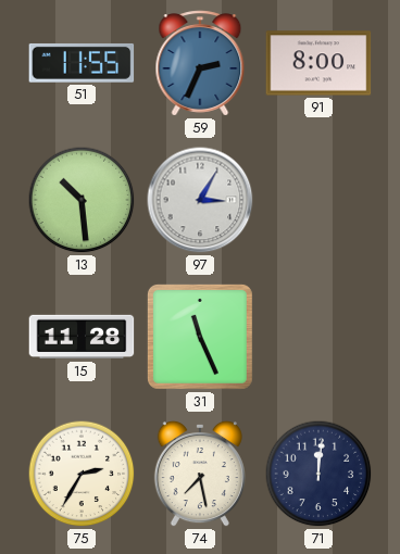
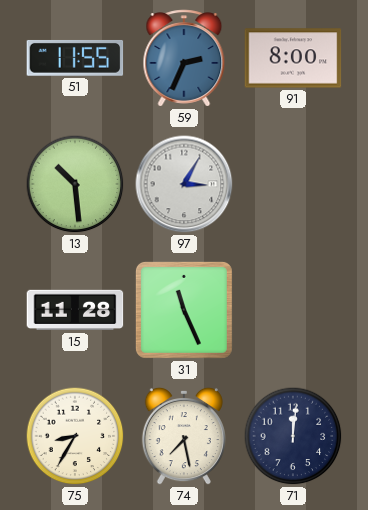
75: 2:35 -> 8:35
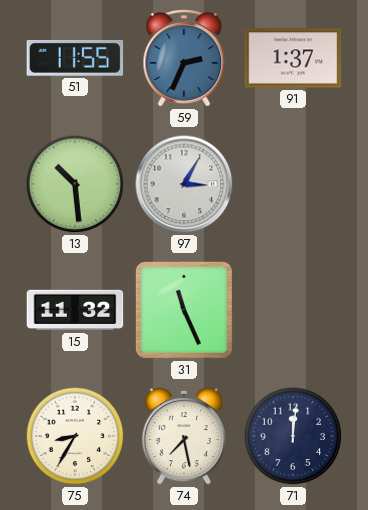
91: 8:00 -> 1:37
15: 11:28 -> 11:32
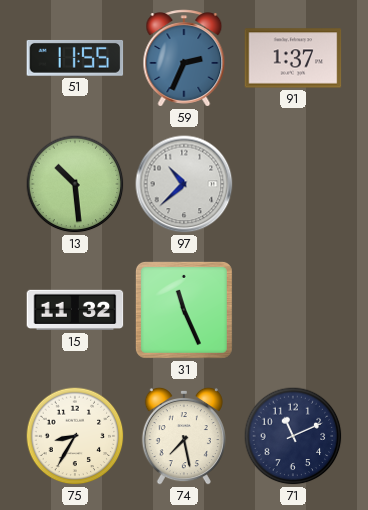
97: 3:05 -> 10:38
71: 12:01 -> 11:11
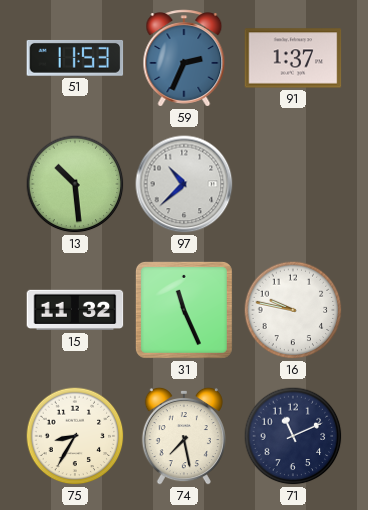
51: 11:55 -> 11:53
16: none -> 9:47
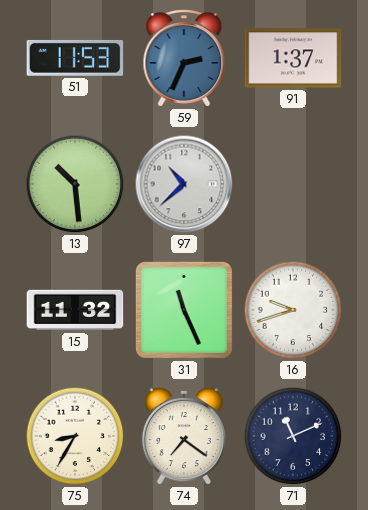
16: 9:47 -> 9:42
74: 7:28 -> 7:21
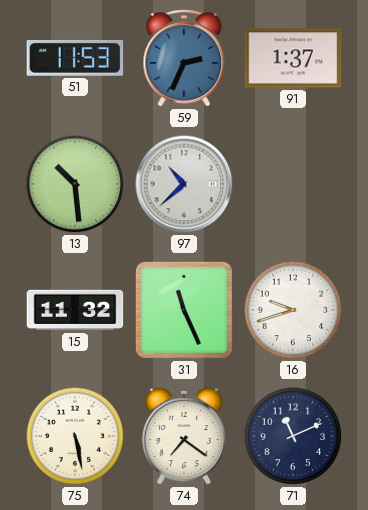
75: 8:35 -> 5:28
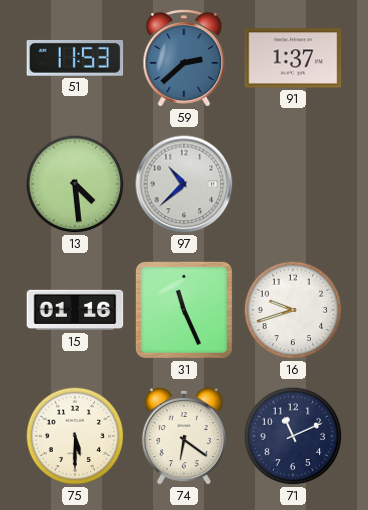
59: 2:34 -> 2:38
13: 10:29 -> 4:29
15: 11:32 -> 01:16
75: 5:28 -> 5:30
74: 7:21 -> 6:21
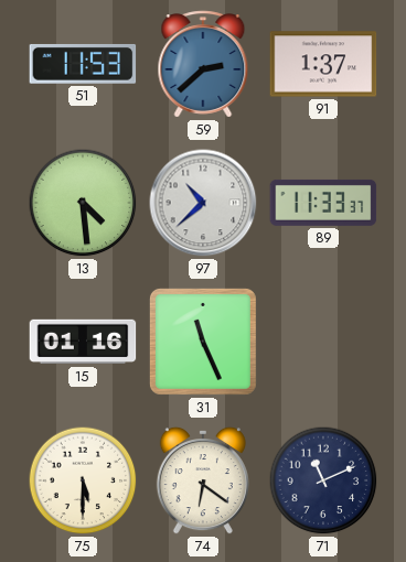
89: none -> 11:33
16: 9:42 -> none
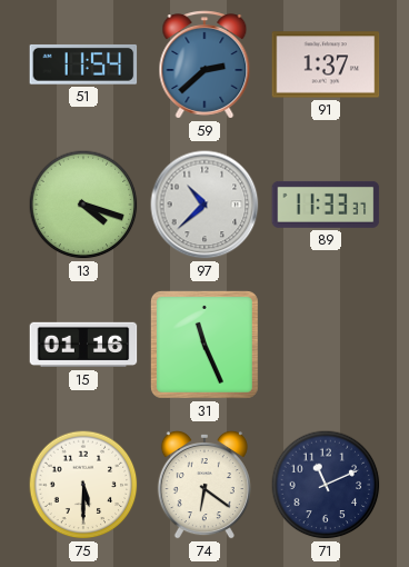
51: 11:53 -> 11:54
13: 4:29 -> 4:18
